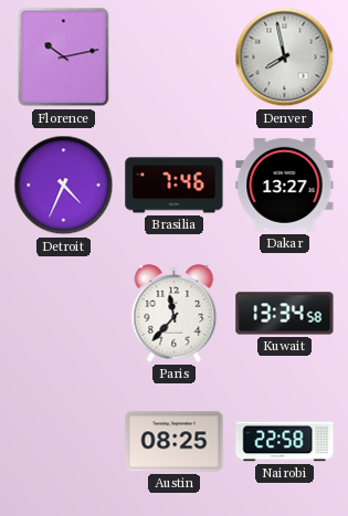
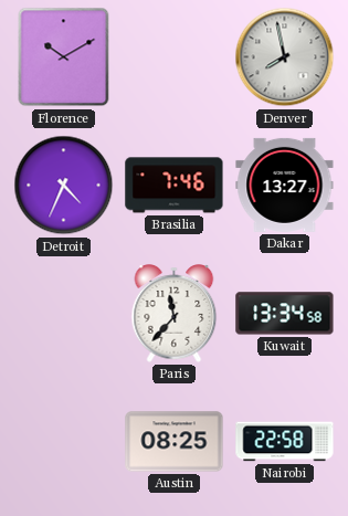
Florence: 10:13 -> 10:10
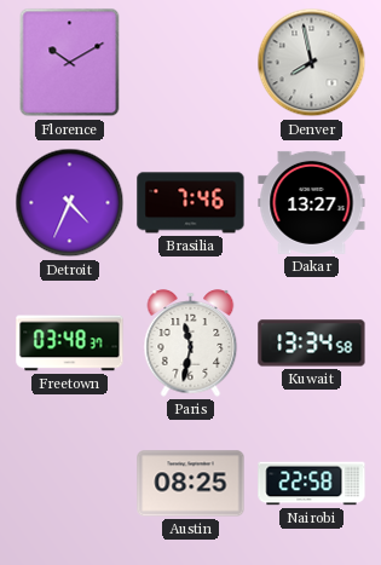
Freetown: none -> 03:48
Paris: 11:37 -> 11:32
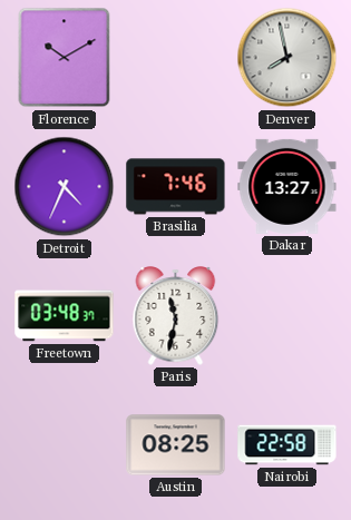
Kuwait: 13:34 -> none
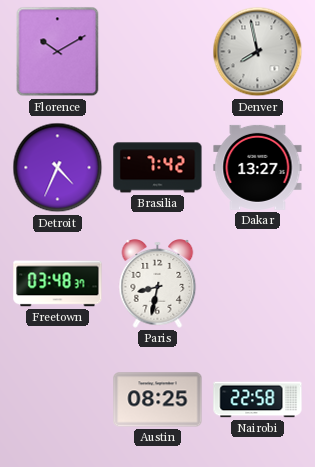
Brasilia: 7:46 -> 7:42
Paris: 11:32 -> 8:32
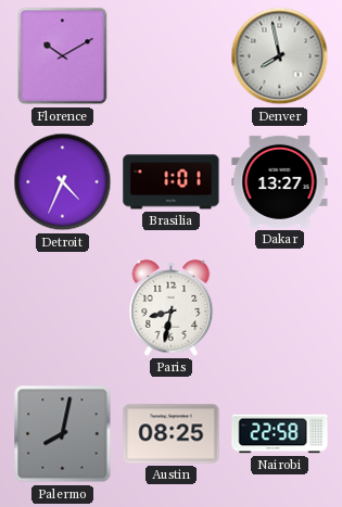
Brasilia: 7:42 -> 1:01
Freetown: 03:48 -> none
Palermo: none -> 8:02
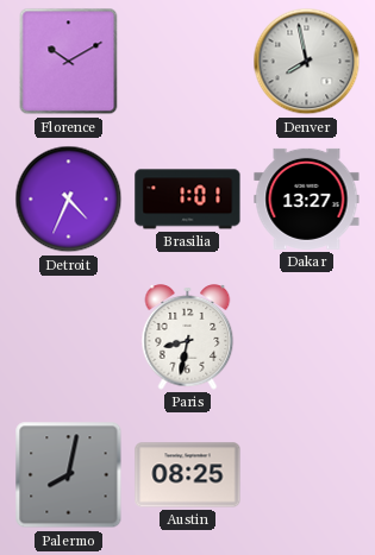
Nairobi: 22:58 -> none
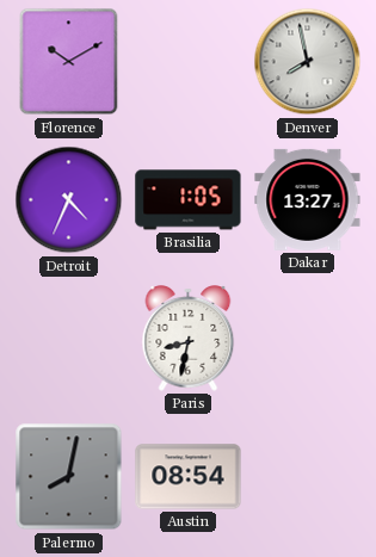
Brasilia: 1:01 -> 1:05
Austin: 08:25 -> 08:54
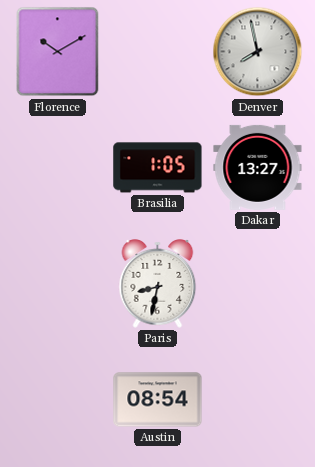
Detroit: 4:34 -> none
Palermo: 8:02 -> none
